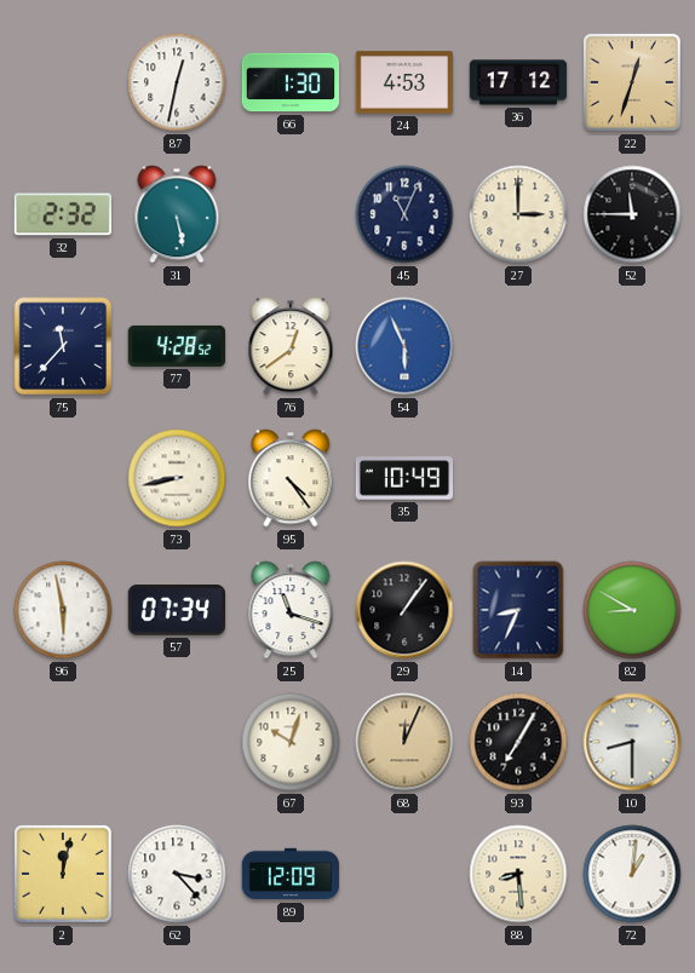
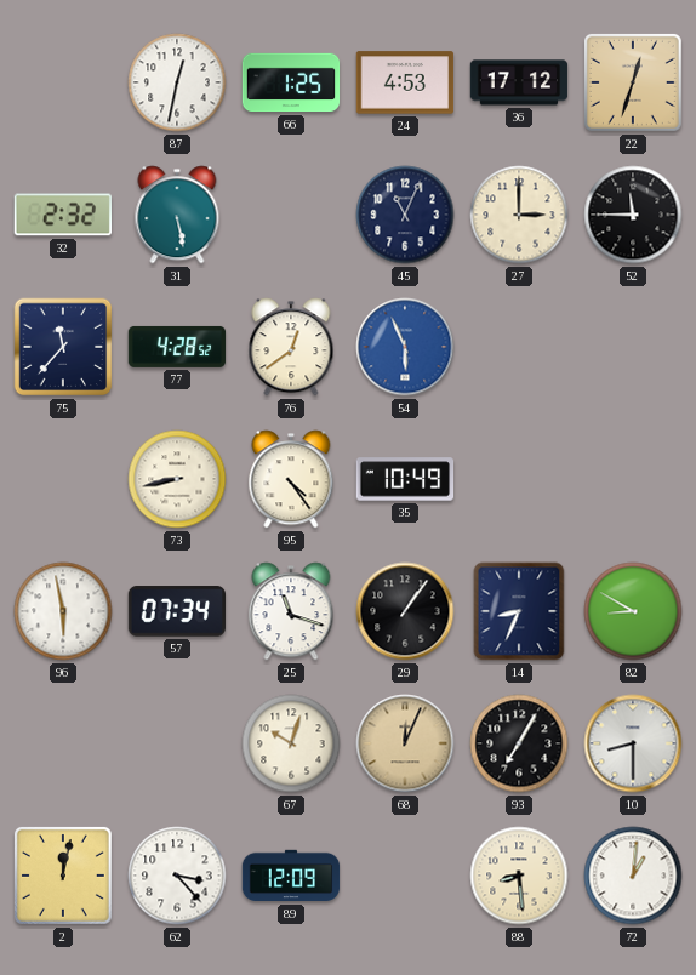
66: 1:30 -> 1:25
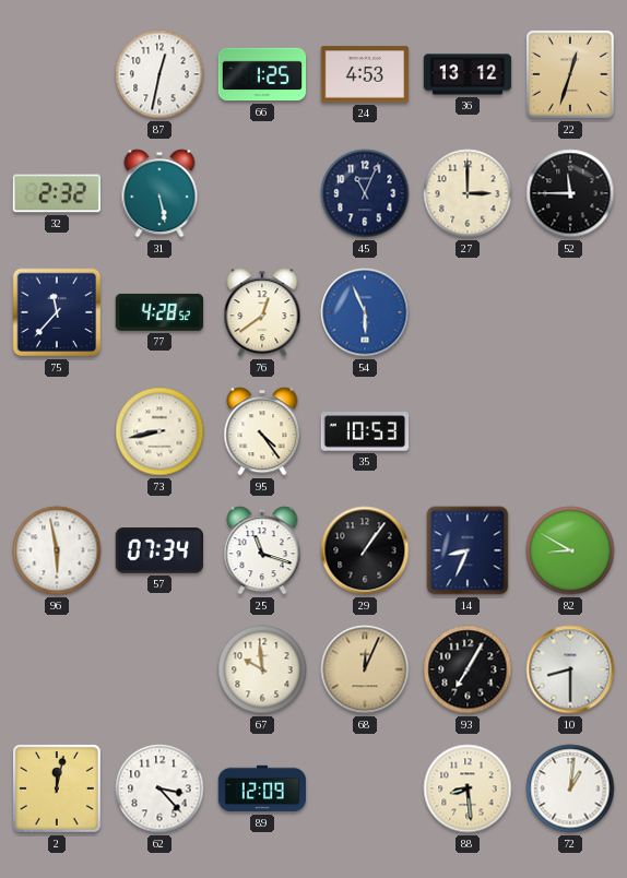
36: 17:12 -> 13:12
35: 10:49 -> 10:53
67: 10:03 -> 9:59
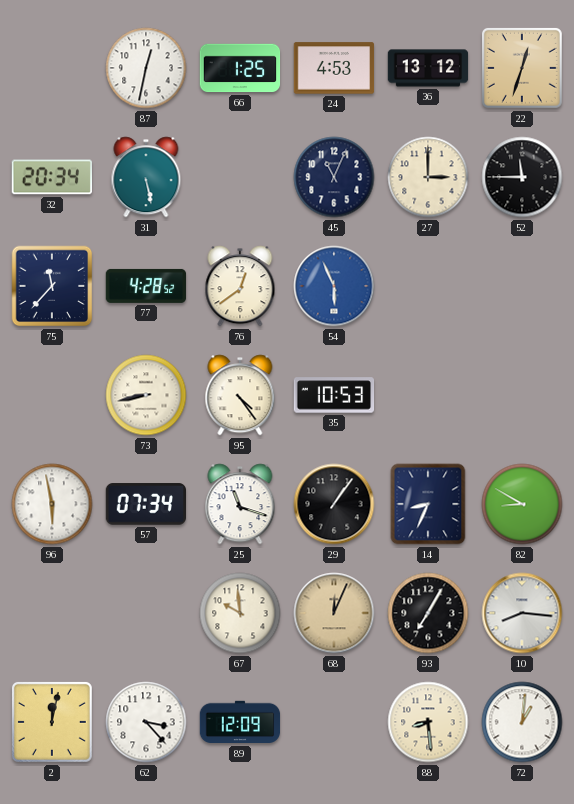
32: 2:32 -> 20:34
10: 8:30 -> 8:16
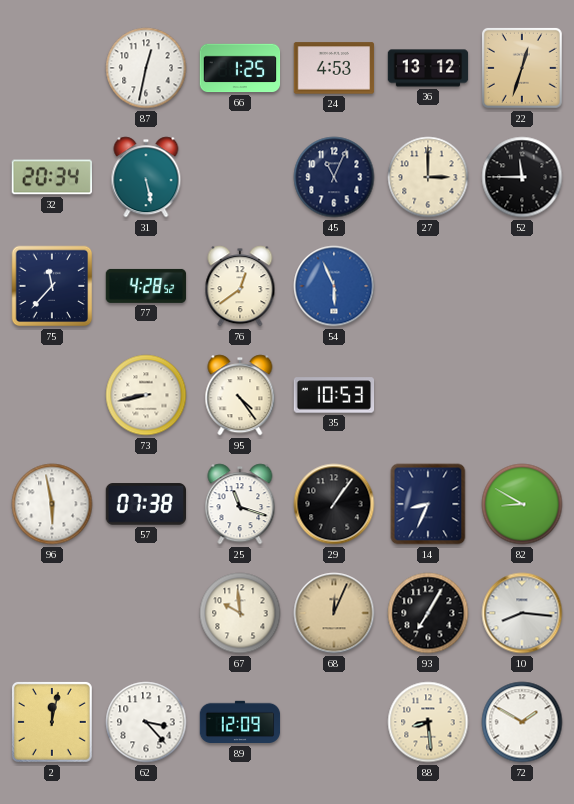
57: 07:34 -> 07:38
72: 1:01 -> 1:50
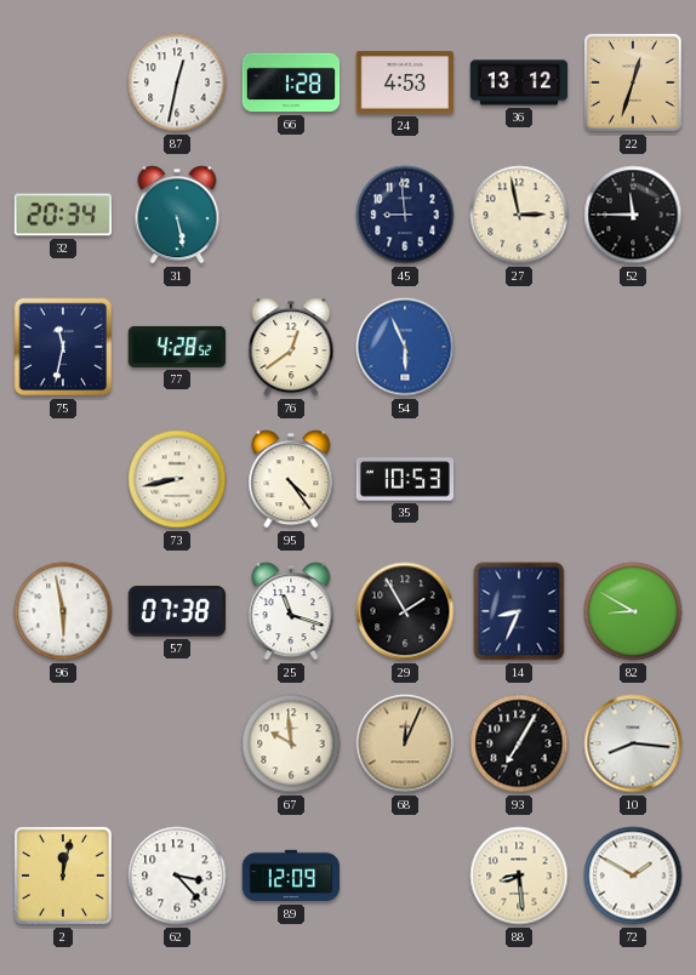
66: 1:25 -> 1:28
45: 11:04 -> 8:59
27: 3:00 -> 2:58
75: 11:37 -> 11:32
29: 1:06 -> 1:55
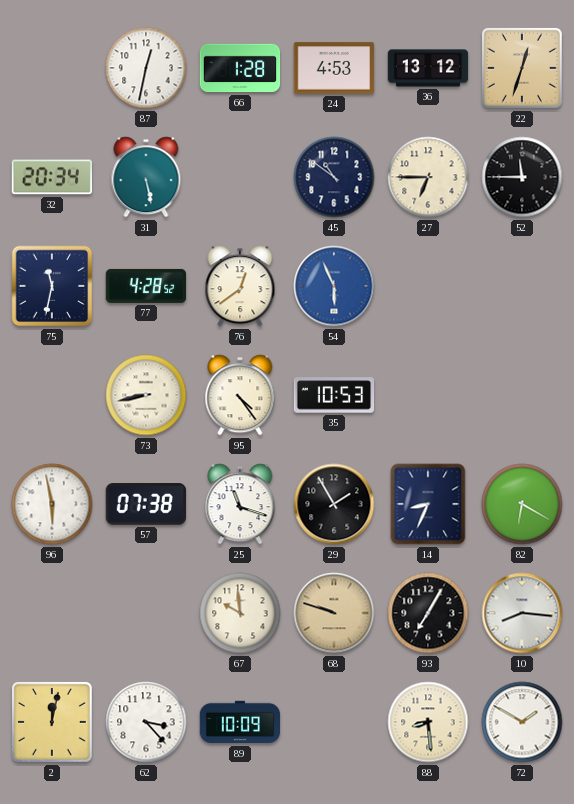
45: 8:59 -> 10:51
27: 2:58 -> 6:45
82: 8:50 -> 6:20
68: 12:04 -> 9:48
89: 12:09 -> 10:09
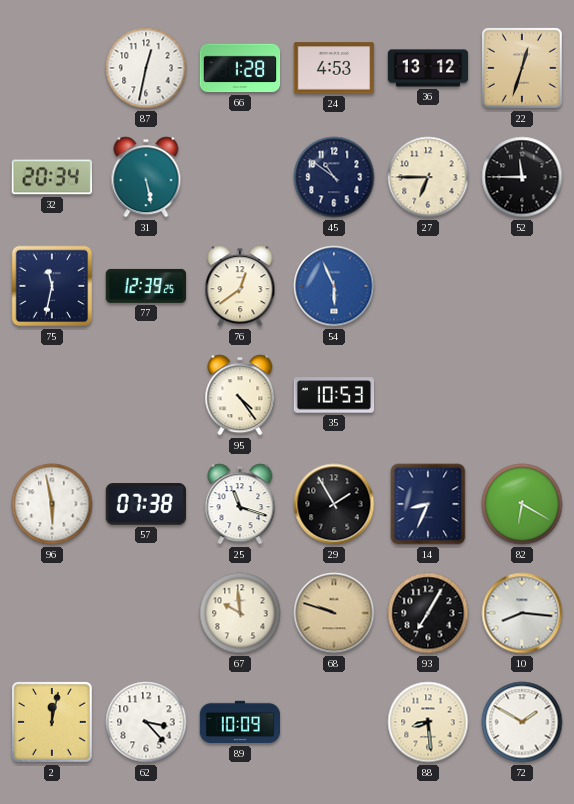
77: 4:28 -> 12:39
73: 8:43 -> none
